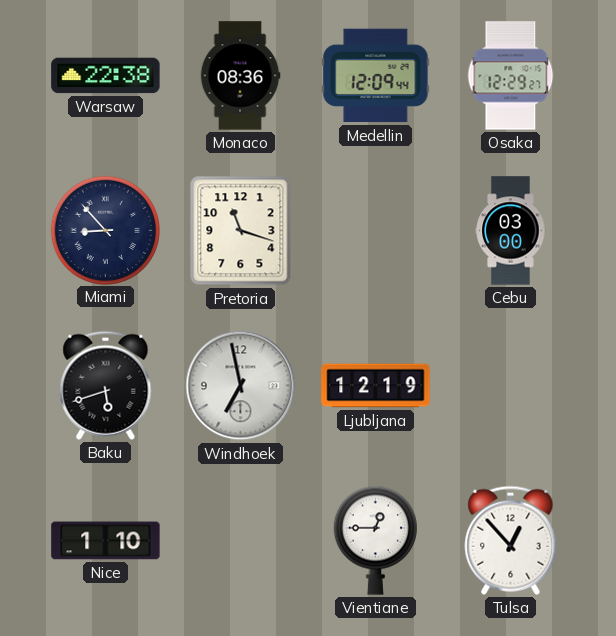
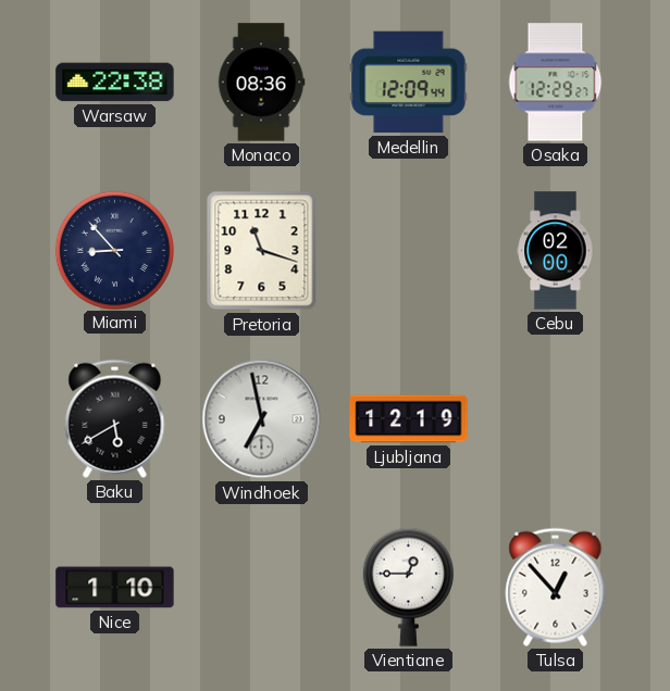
Cebu: 03:00 -> 02:00
Baku: 5:42 -> 5:40
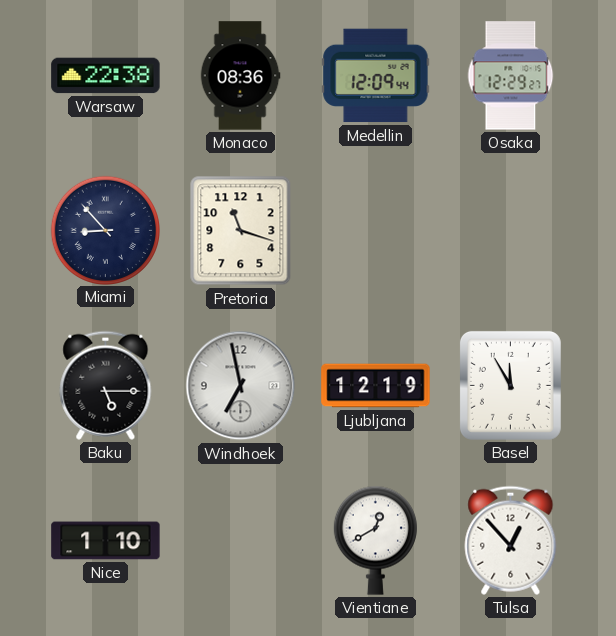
Cebu: 02:00 -> none
Baku: 5:40 -> 5:15
Basel: none -> 11:55
Vientiane: 12:45 -> 12:40
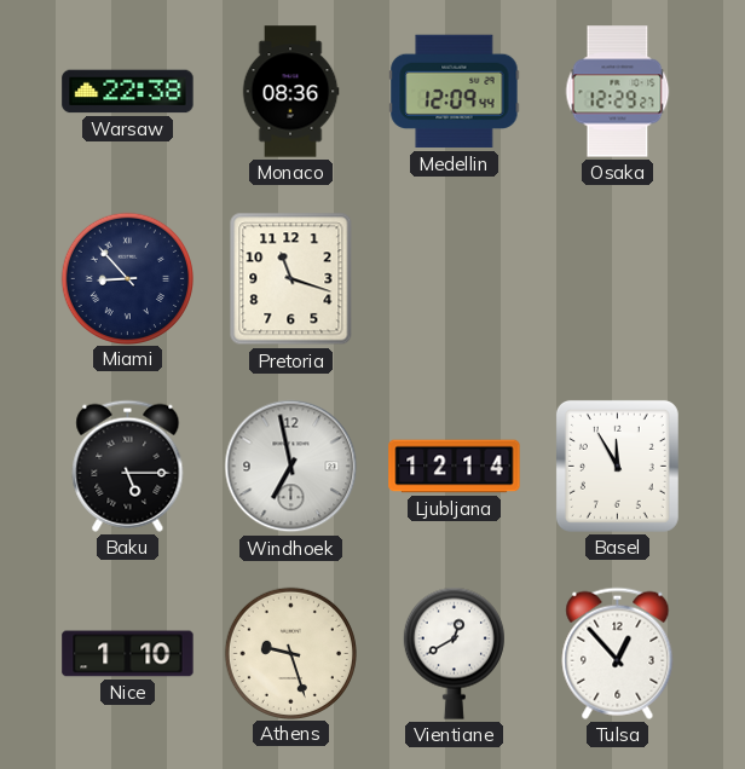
Ljubljana: 12:19 -> 12:14
Athens: none -> 9:27
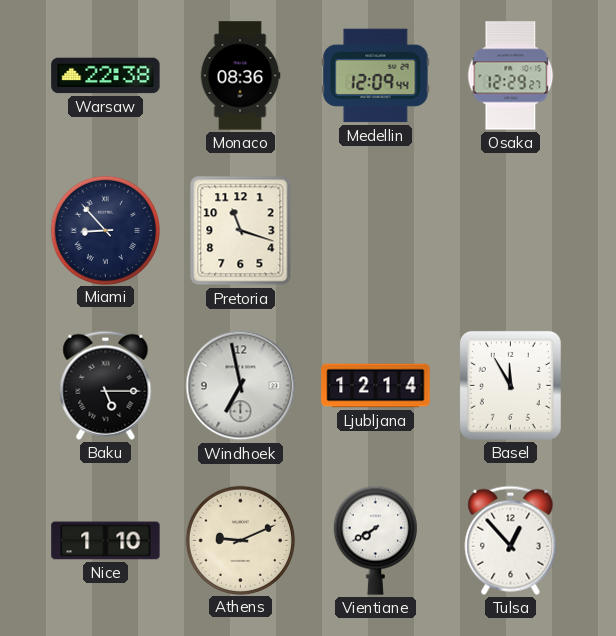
Athens: 9:27 -> 9:11
Vientiane: 12:40 -> 7:40
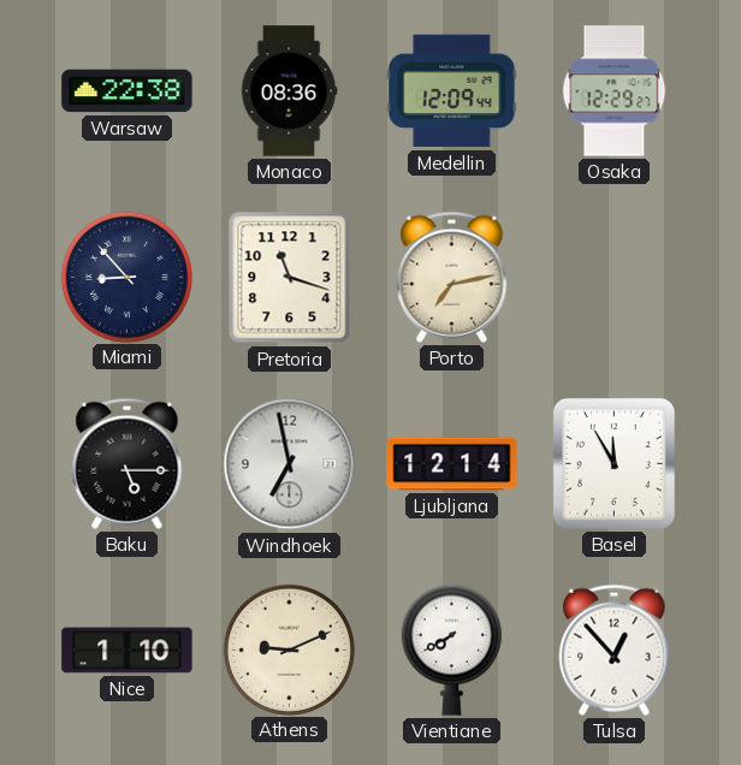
Porto: none -> 7:13
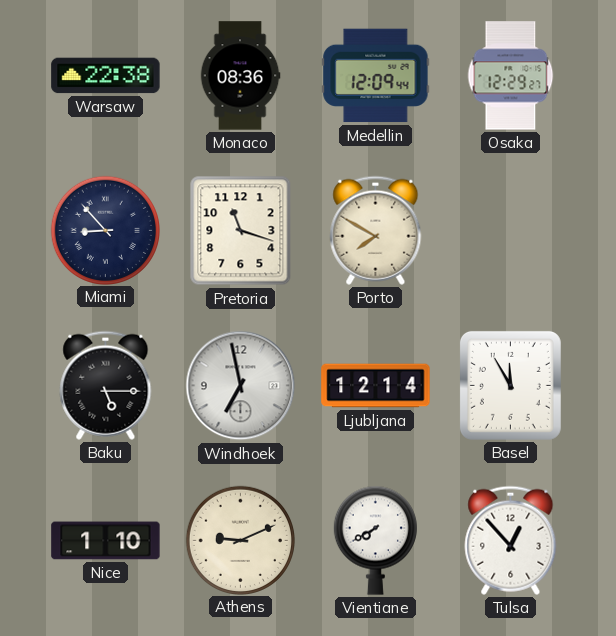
Porto: 7:13 -> 7:50
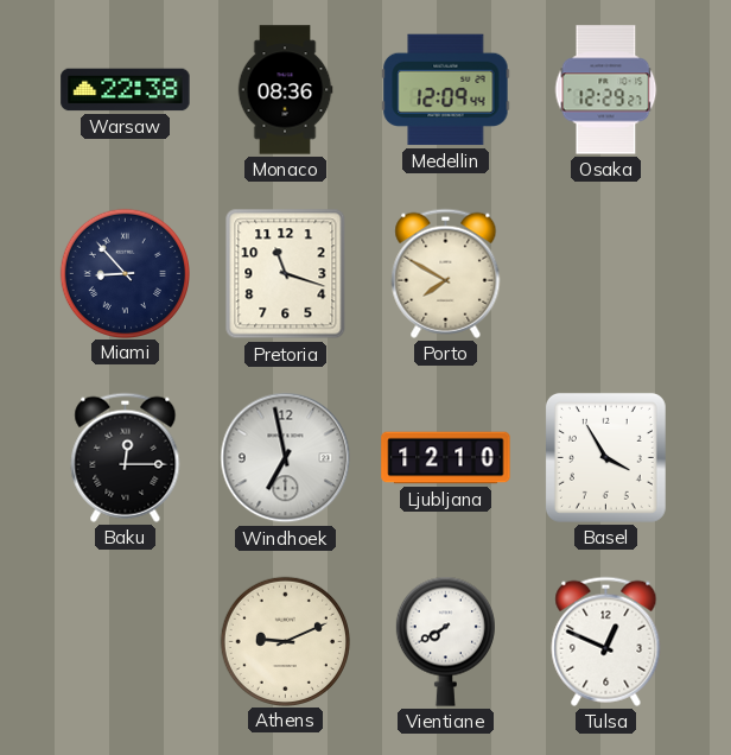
Baku: 5:15 -> 12:15
Ljubljana: 12:14 -> 12:10
Basel: 11:55 -> 3:55
Nice: 1:10 -> none
Tulsa: 12:53 -> 12:49
